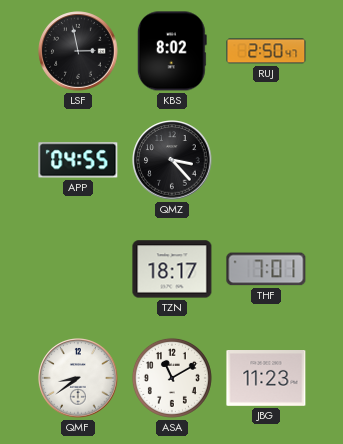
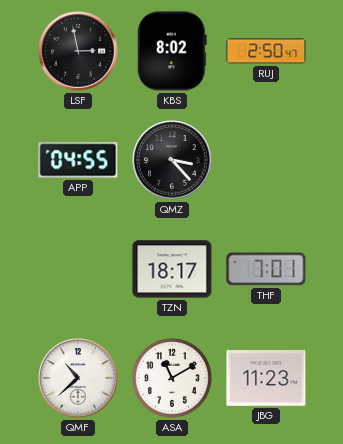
QMF: 8:39 -> 10:38
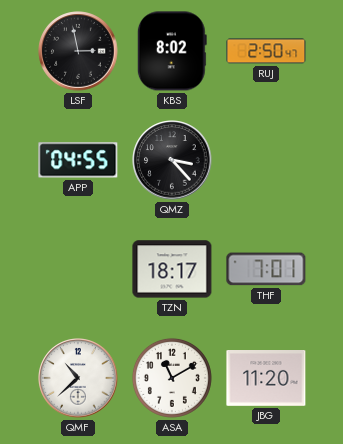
JBG: 11:23 -> 11:20
